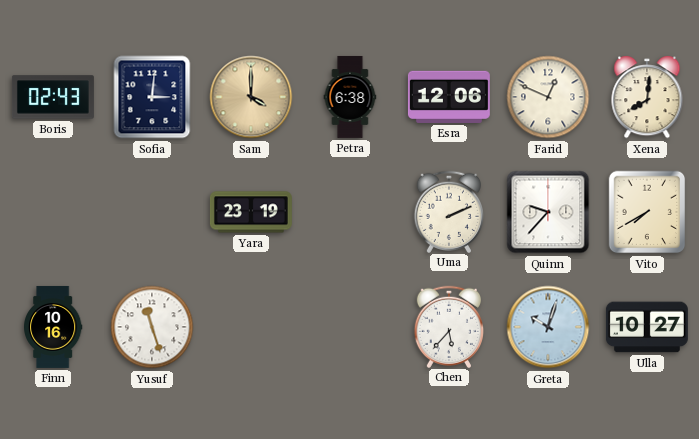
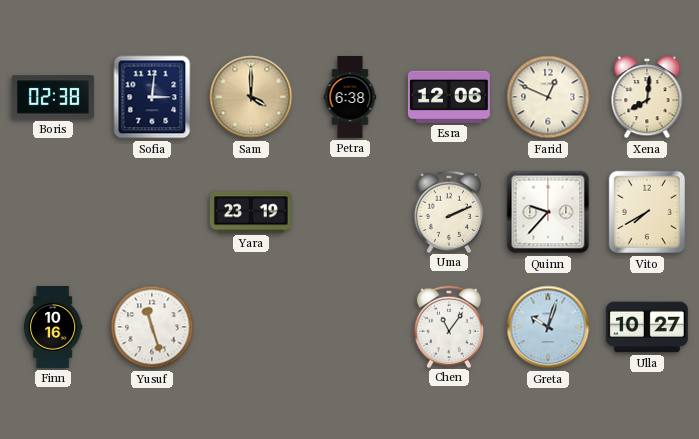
Boris: 02:43 -> 02:38
Chen: 5:37 -> 11:06
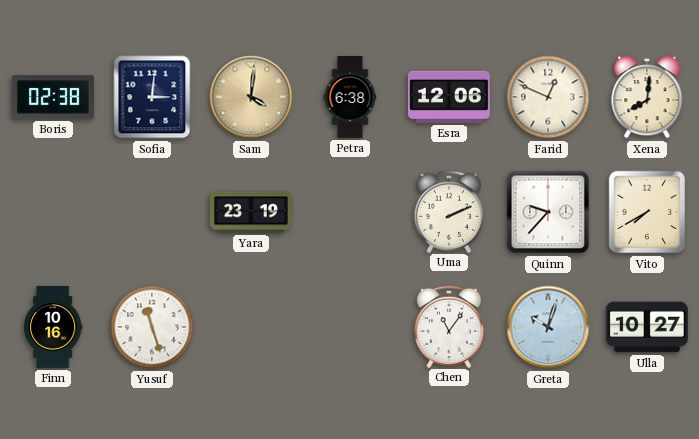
Sam: 4:00 -> 4:01
